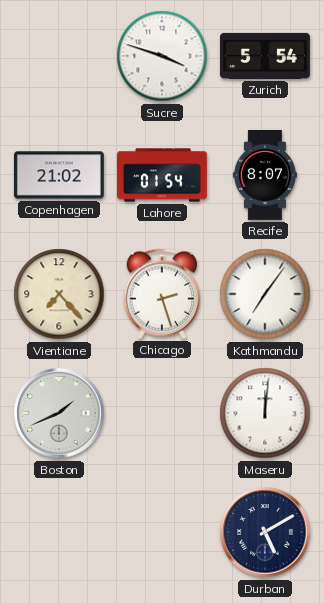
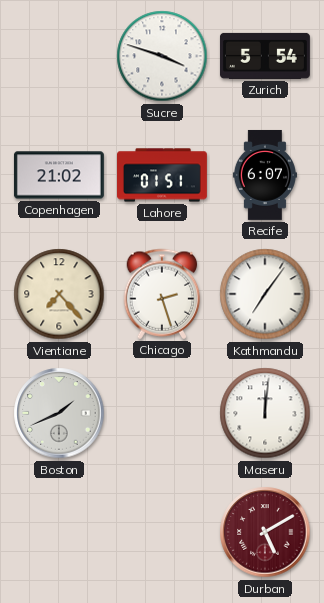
Lahore: 01:54 -> 01:51
Recife: 8:07 -> 6:07
Durban dial: navy -> burgundy
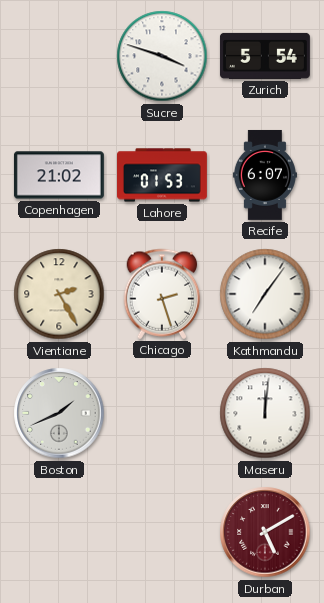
Lahore: 01:51 -> 01:53
Vientiane: 7:23 -> 2:25
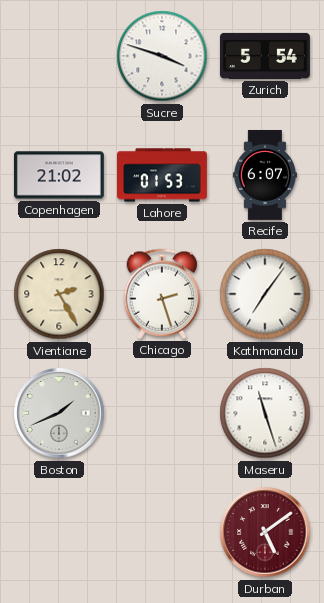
Maseru: 12:01 -> 11:27
Durban: 5:10 -> 5:09
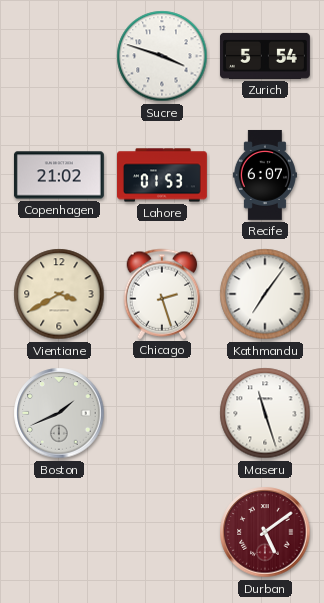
Vientiane: 2:25 -> 3:40
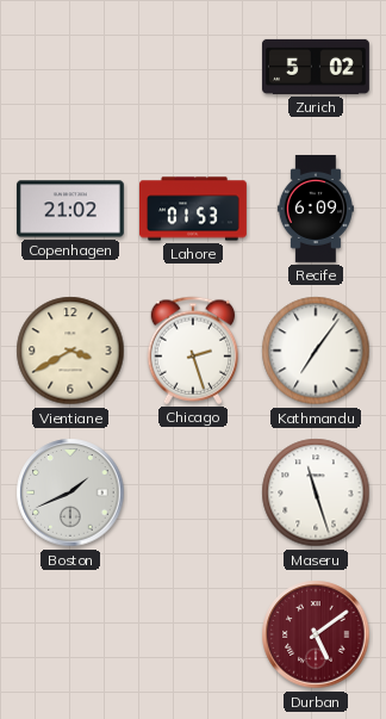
Sucre: 3:48 -> none
Zurich: 5:54 -> 5:02
Recife: 6:07 -> 6:09
